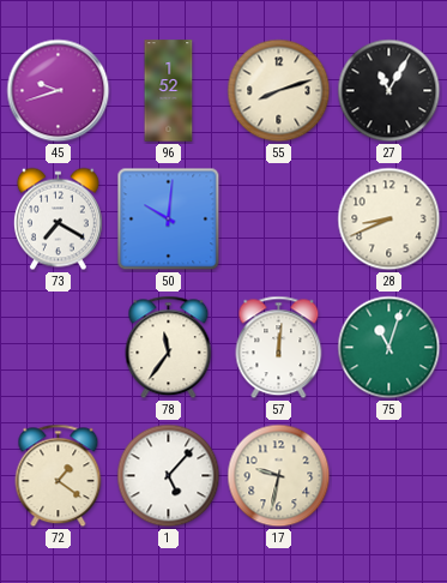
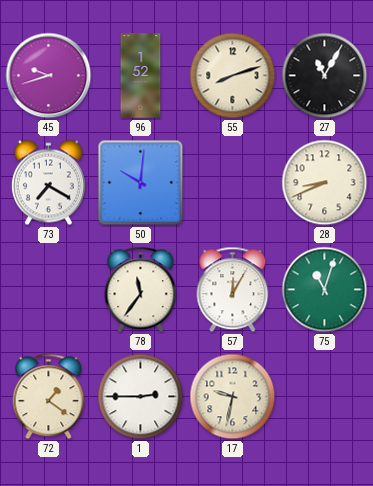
57: 12:01 -> 12:05
1: 5:07 -> 2:45
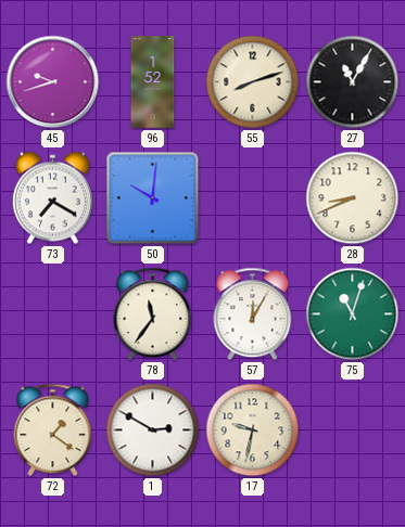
1: 2:45 -> 2:50
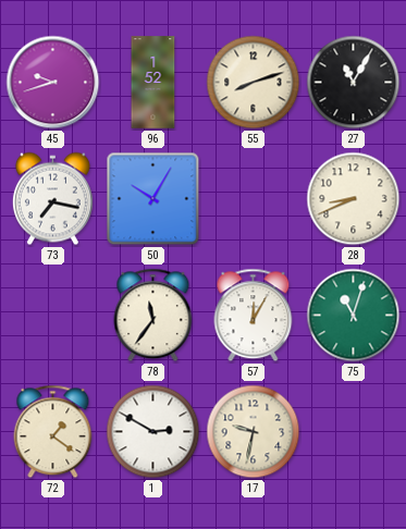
73: 7:20 -> 7:17
50: 10:01 -> 10:05
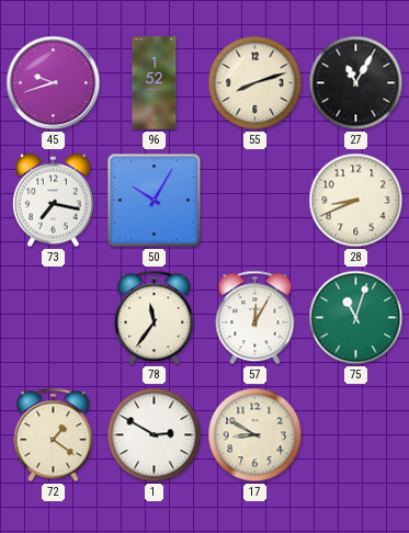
17: 9:32 -> 8:50
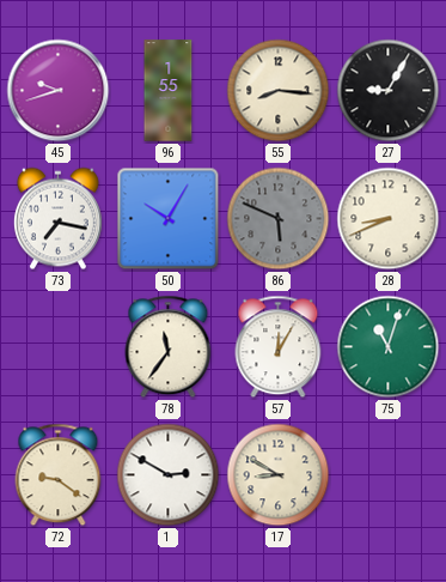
96: 1:52 -> 1:55
55: 8:12 -> 8:16
27: 11:05 -> 9:05
86: none -> 5:49
72: 1:21 -> 9:21
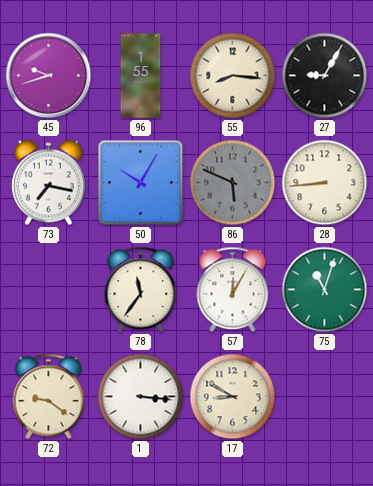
28: 8:41 -> 8:44
1: 2:50 -> 3:16
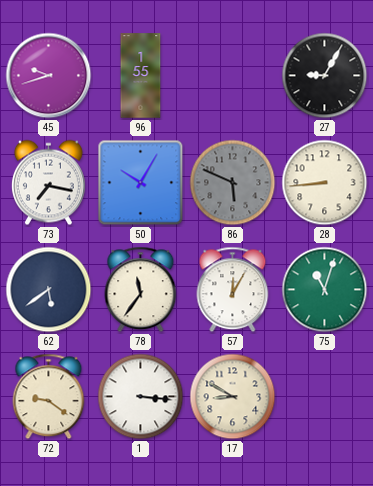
55: 8:16 -> none
62: none -> 5:39
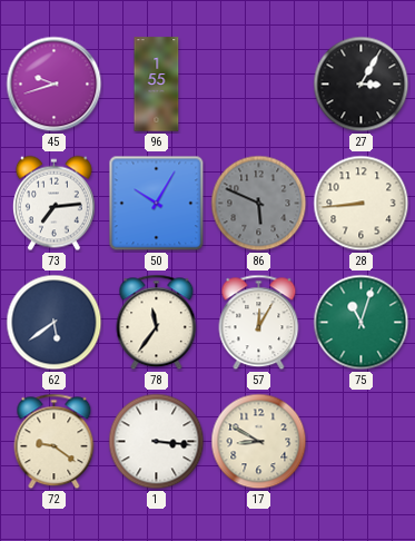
27: 9:05 -> 3:05
73: 7:17 -> 7:14
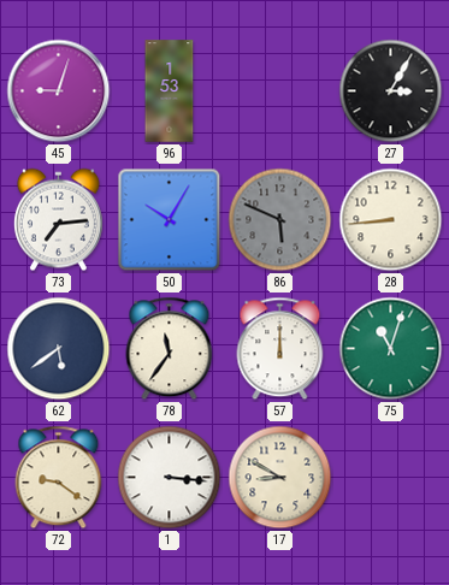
45: 9:42 -> 9:03
96: 1:55 -> 1:53
57: 12:05 -> 12:00
